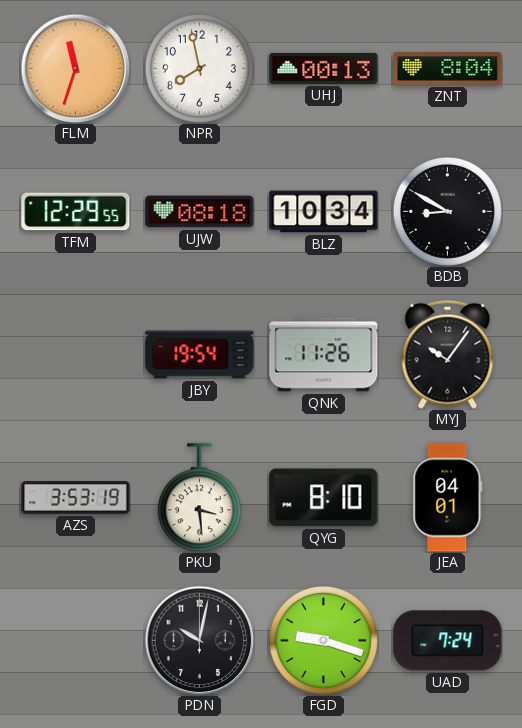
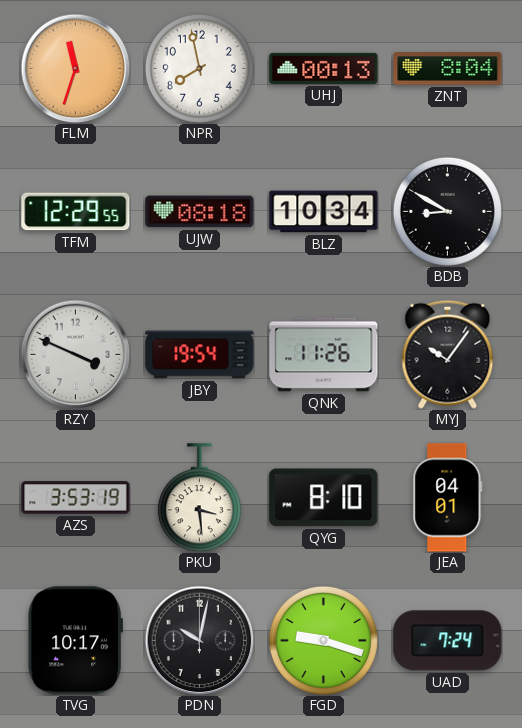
RZY: none -> 3:49
TVG: none -> 10:17
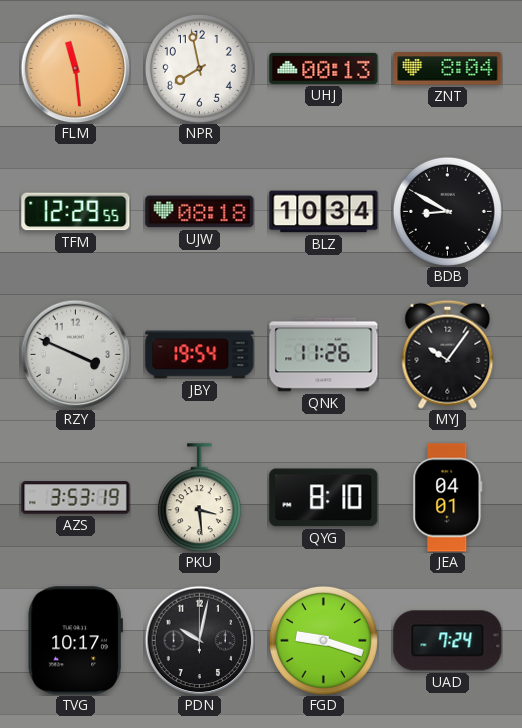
FLM: 11:33 -> 11:29
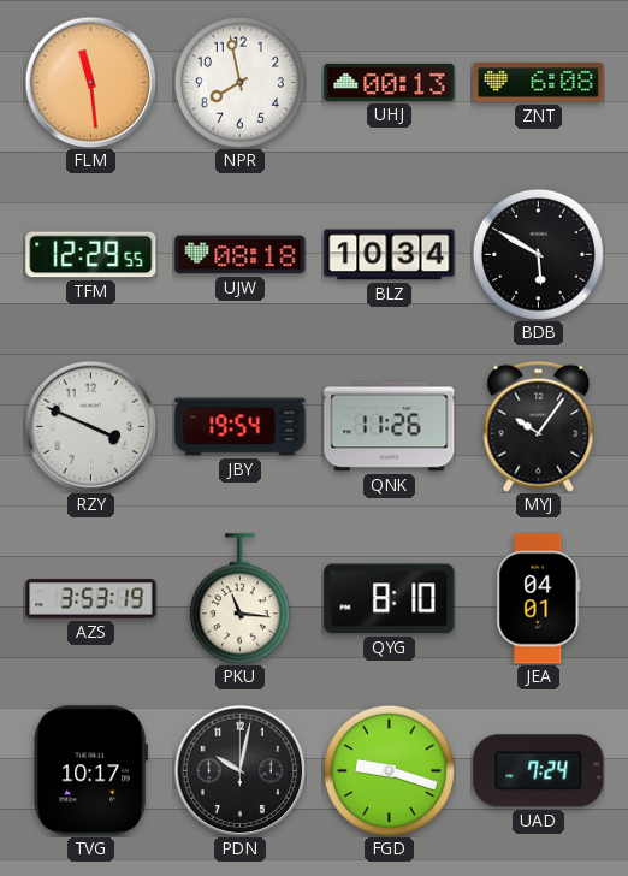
ZNT: 8:04 -> 6:08
BDB: 8:50 -> 5:50
PKU: 3:29 -> 11:16
